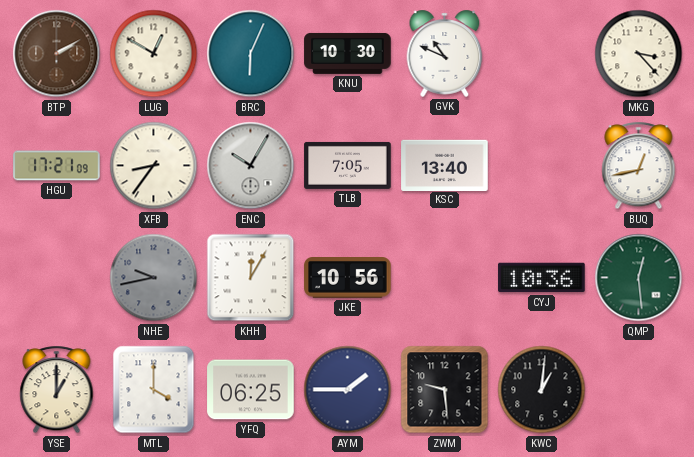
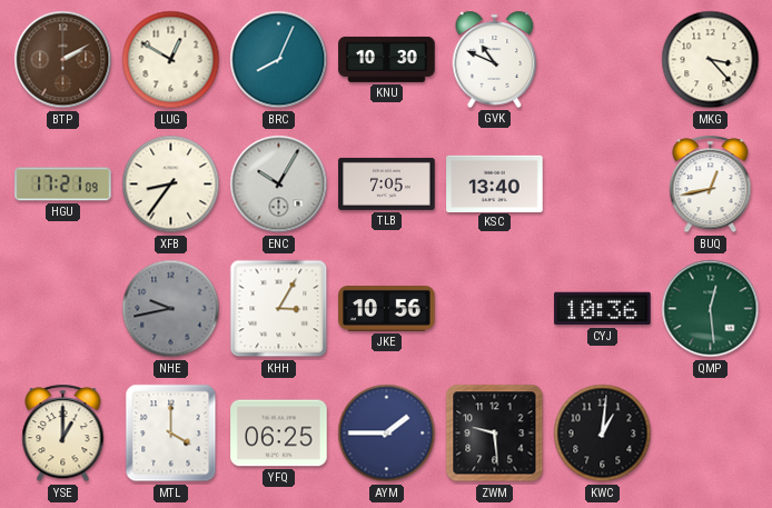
BRC: 6:04 -> 8:04
KHH: 12:05 -> 3:05
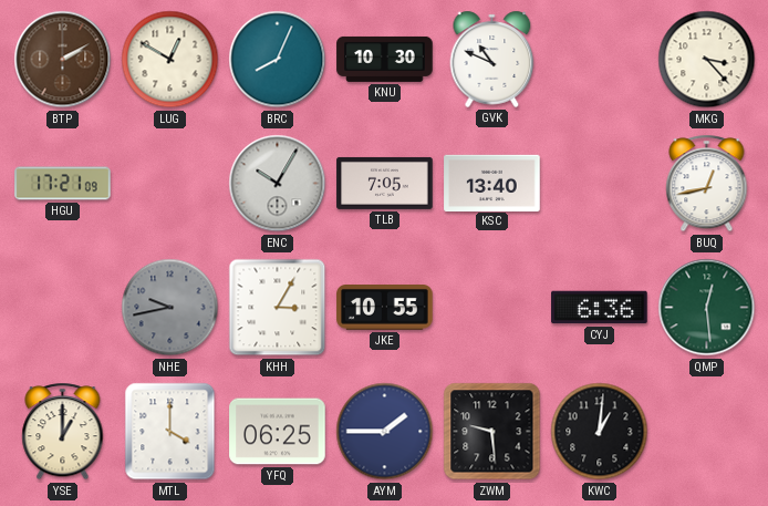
XFB: 8:36 -> none
JKE: 10:56 -> 10:55
CYJ: 10:36 -> 6:36
